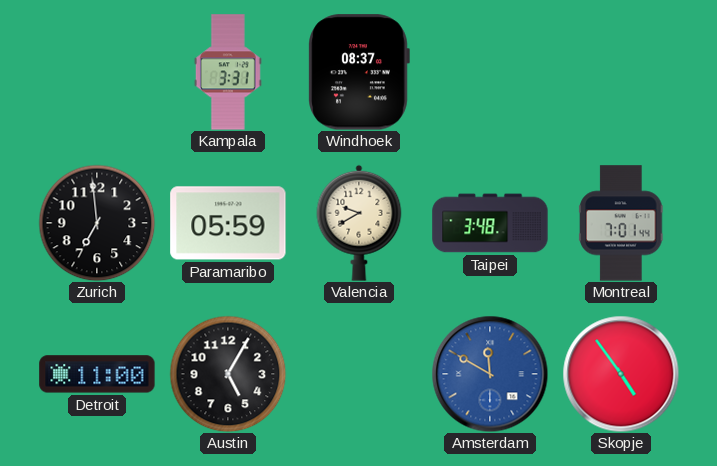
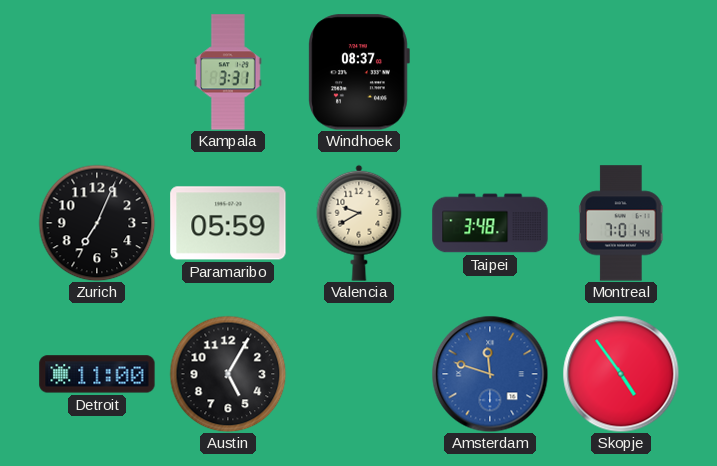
Zurich: 6:59 -> 7:04
Amsterdam: 11:50 -> 11:48
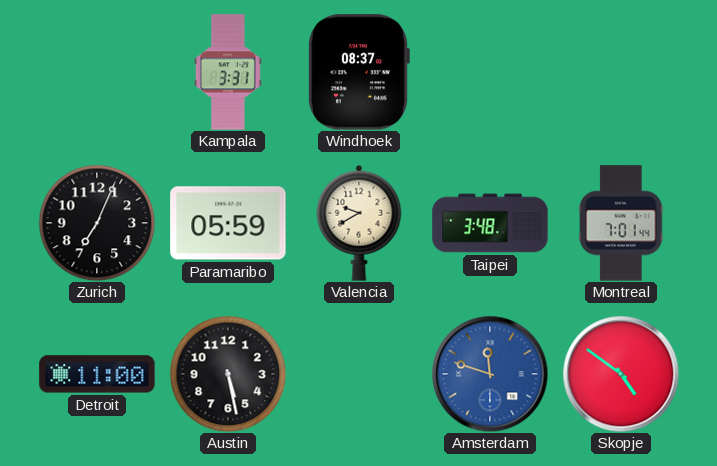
Austin: 5:05 -> 5:28
Skopje: 4:54 -> 4:51
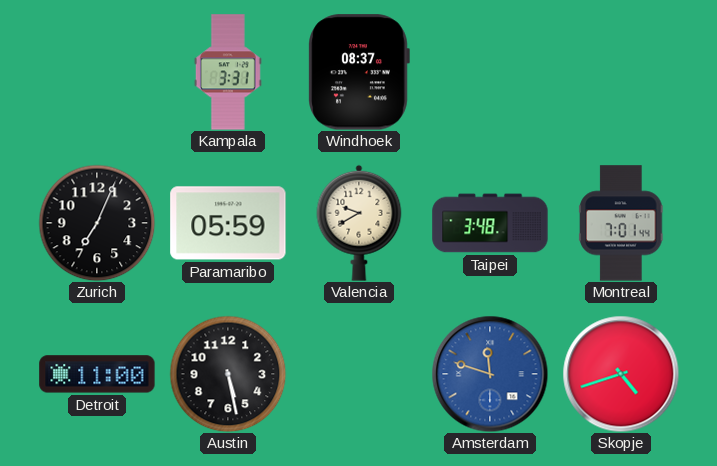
Skopje: 4:51 -> 4:42
